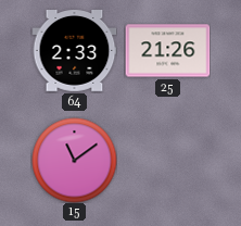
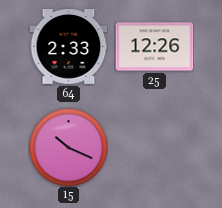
25: 21:26 -> 12:26
15: 11:09 -> 10:19
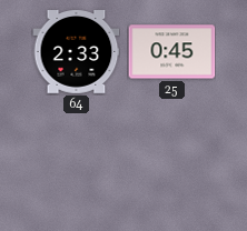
25: 12:26 -> 0:45
15: 10:19 -> none
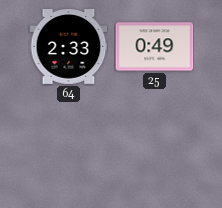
25: 0:45 -> 0:49
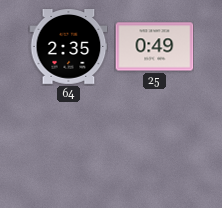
64: 2:33 -> 2:35
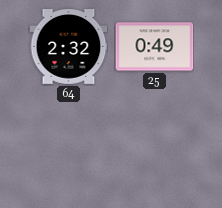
64: 2:35 -> 2:32
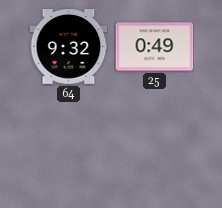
64: 2:32 -> 9:32
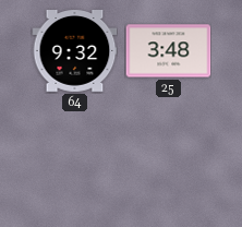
25: 0:49 -> 3:48
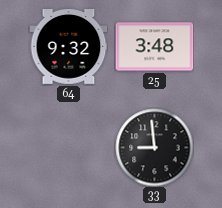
33: none -> 8:59
